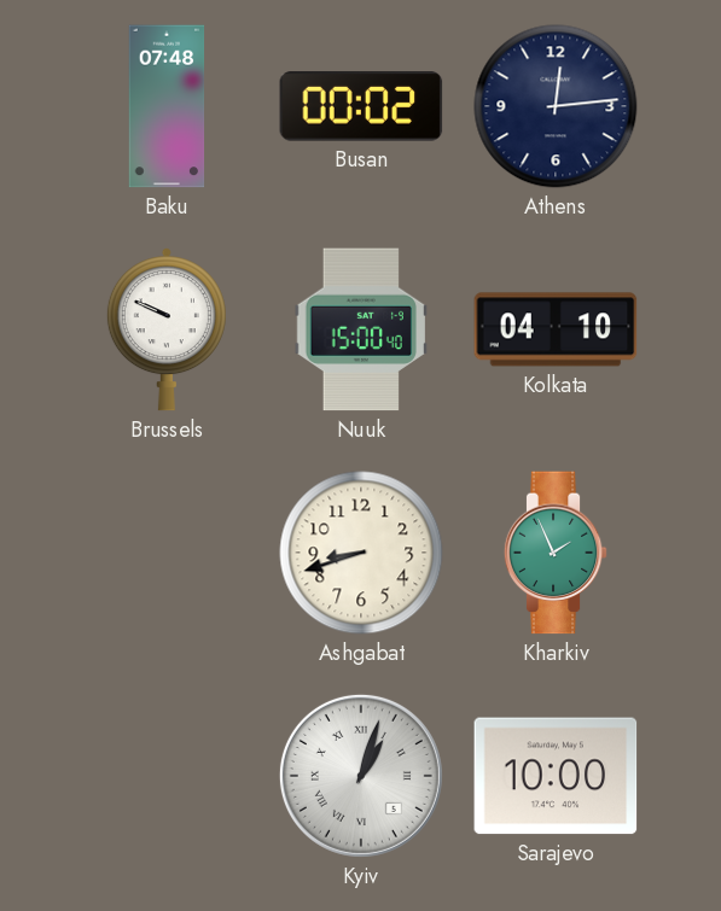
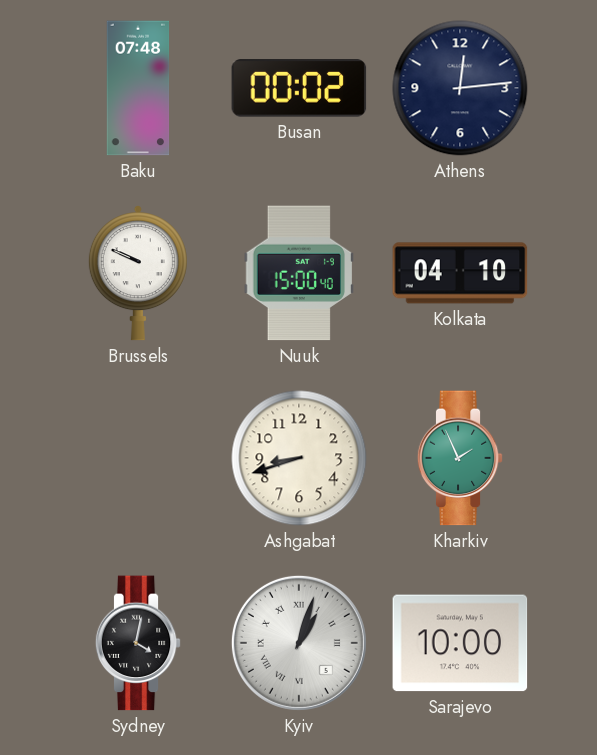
Sydney: none -> 4:02
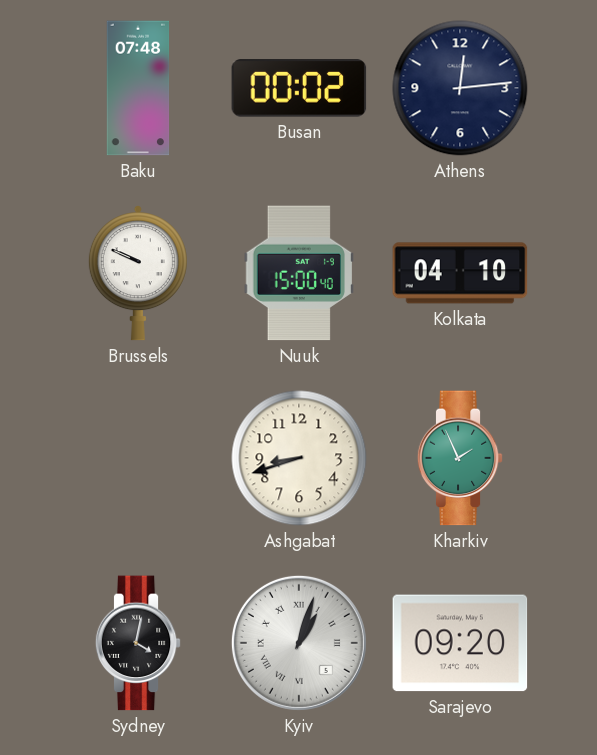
Sarajevo: 10:00 -> 09:20
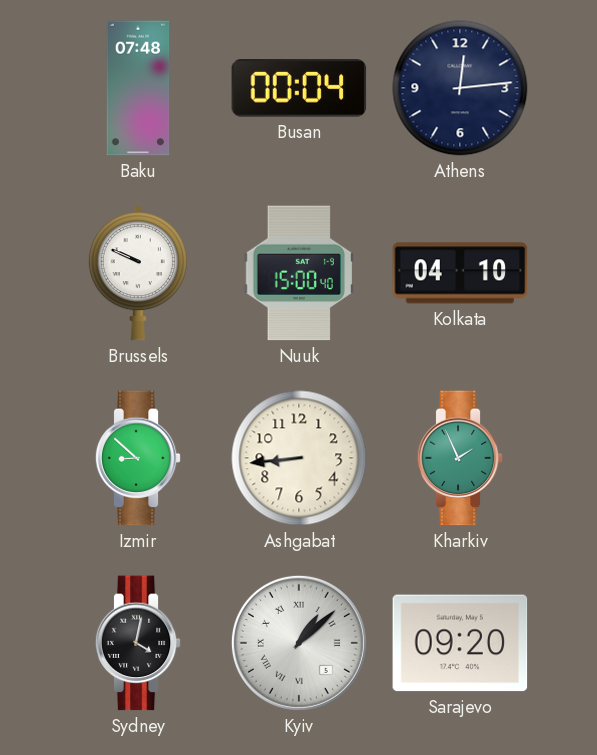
Busan: 00:02 -> 00:04
Izmir: none -> 8:52
Ashgabat: 8:42 -> 8:44
Kyiv: 1:03 -> 1:08
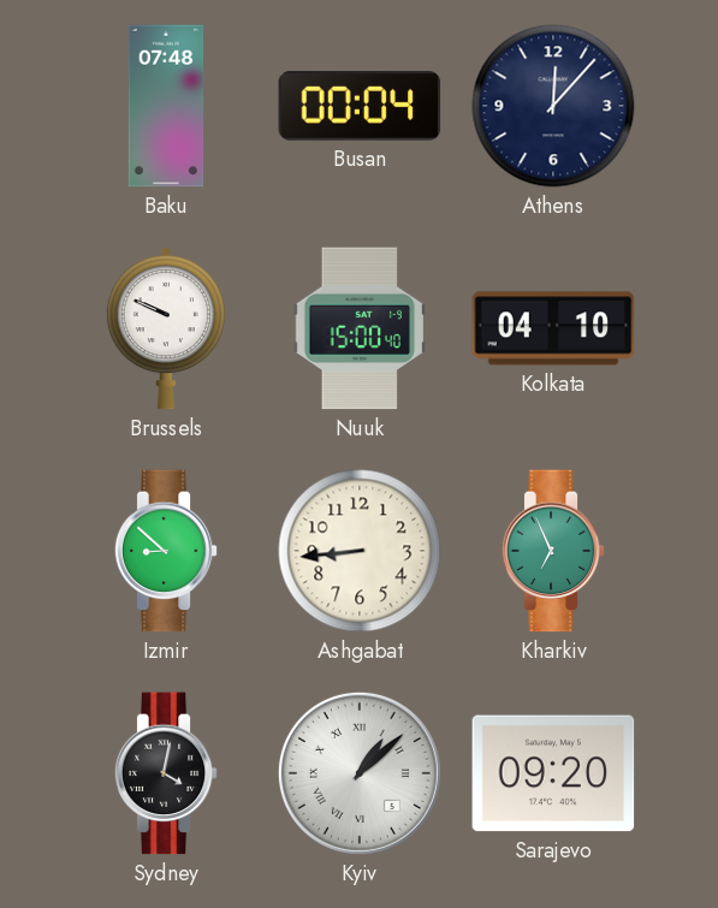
Athens: 12:14 -> 12:07
Kharkiv: 1:56 -> 6:56
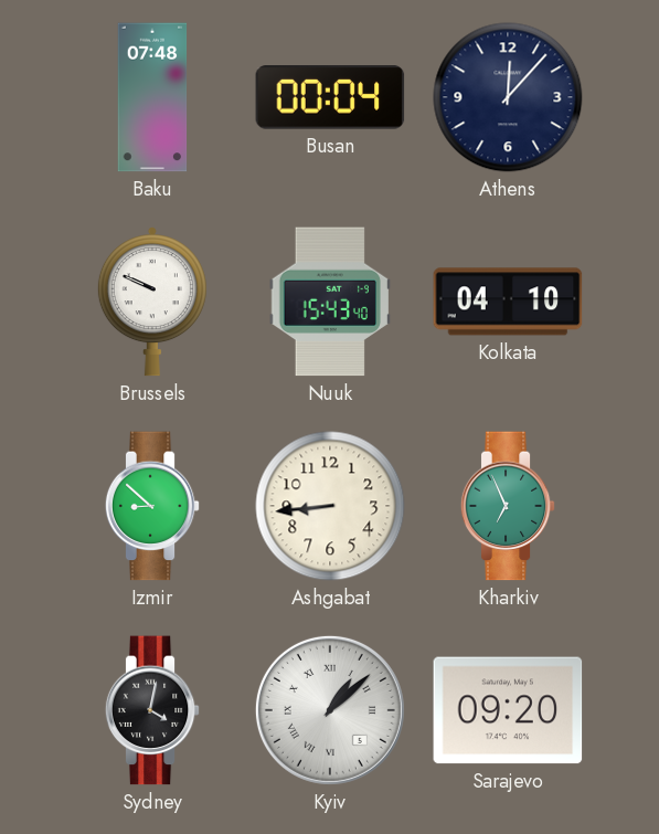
Nuuk: 15:00 -> 15:43
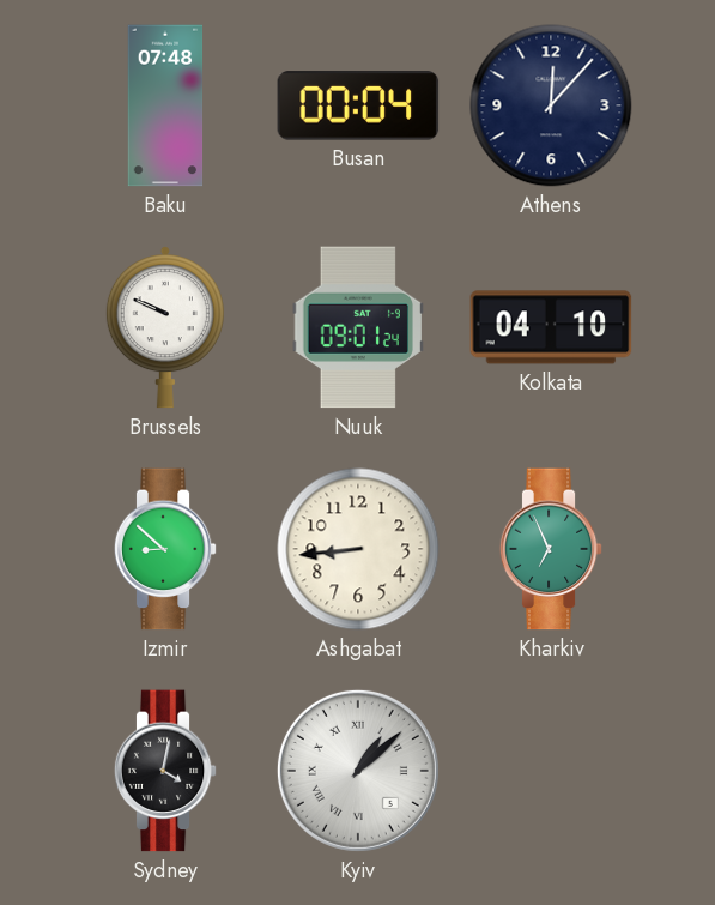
Nuuk: 15:43 -> 09:01
Sarajevo: 09:20 -> none
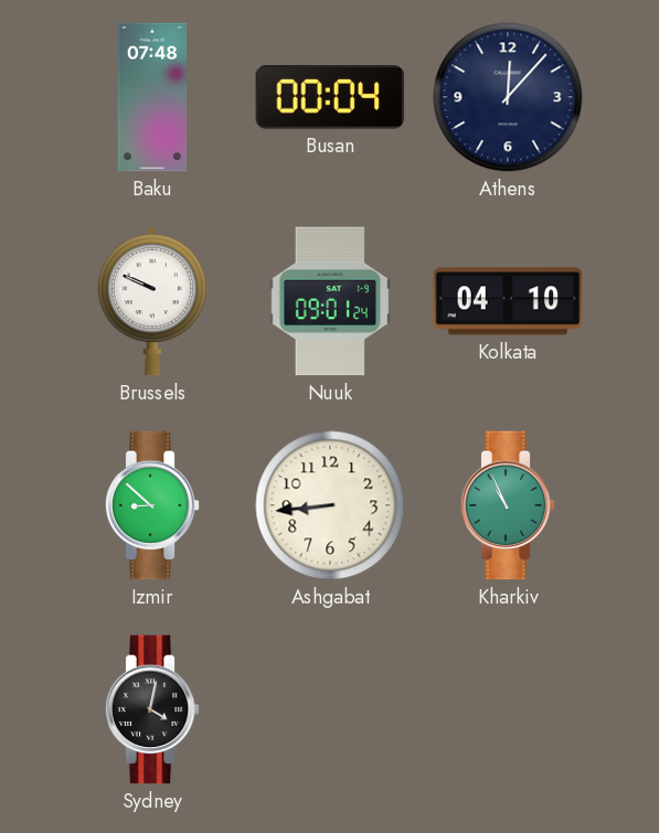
Kharkiv: 6:56 -> 10:56
Kyiv: 1:08 -> none
